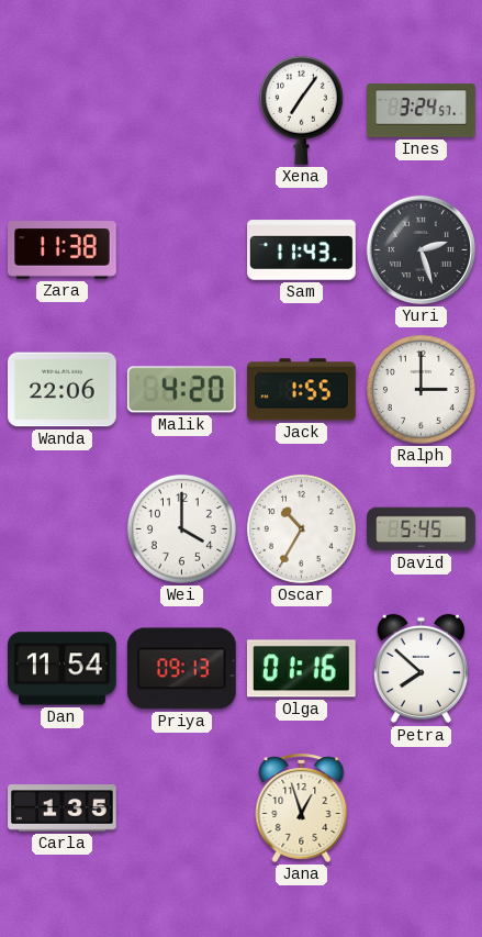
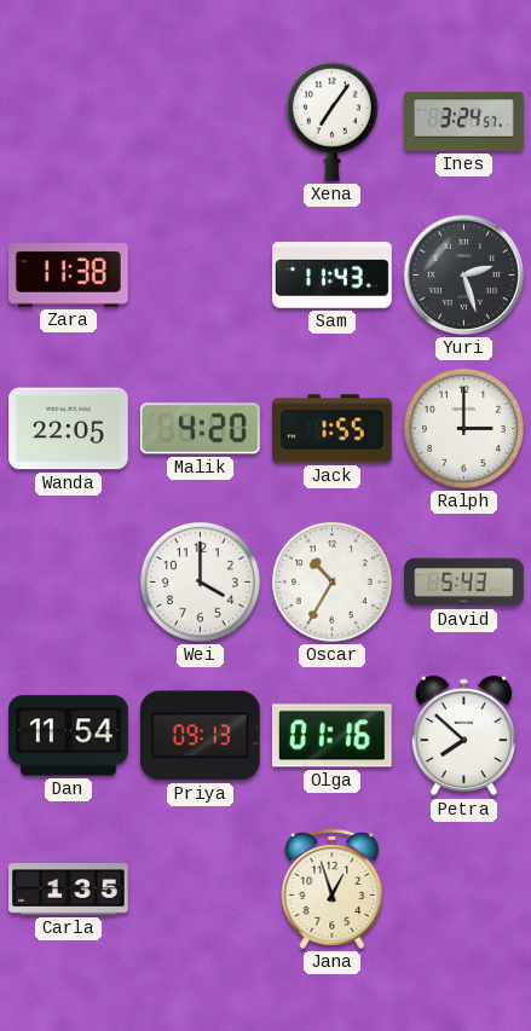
Wanda: 22:06 -> 22:05
David: 5:45 -> 5:43
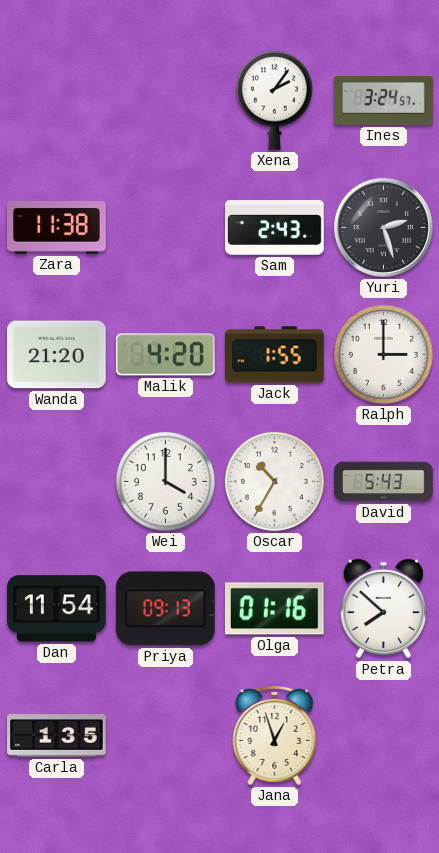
Xena: 7:06 -> 2:06
Sam: 11:43 -> 2:43
Wanda: 22:05 -> 21:20
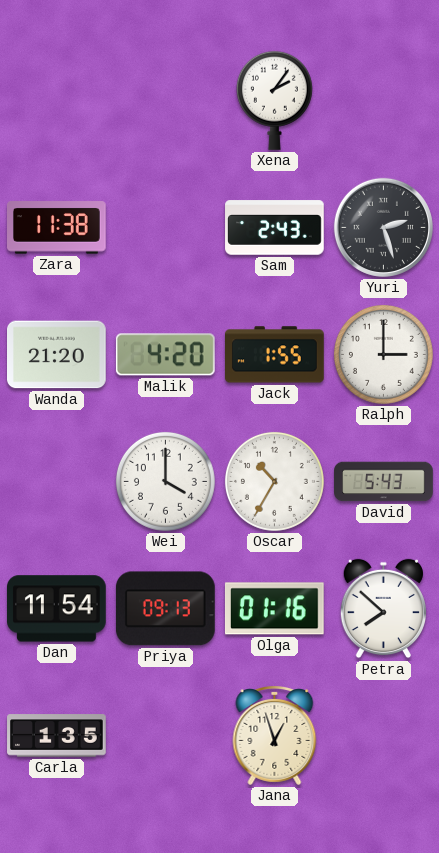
Ines: 3:24 -> none
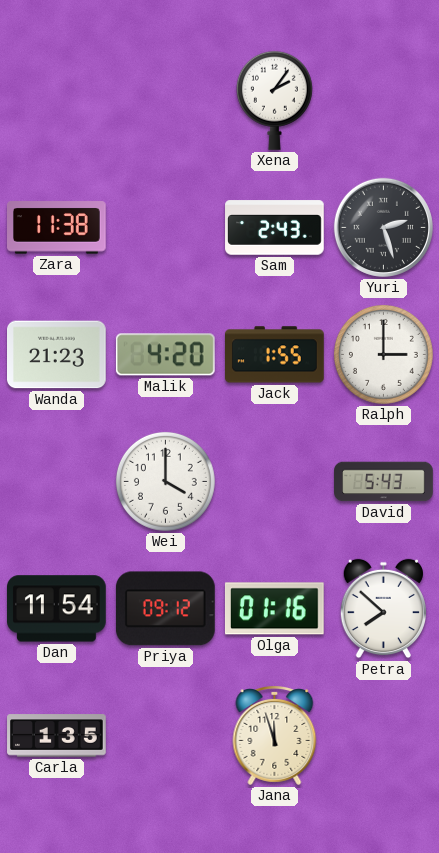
Wanda: 21:20 -> 21:23
Oscar: 10:35 -> none
Priya: 09:13 -> 09:12
Jana: 12:57 -> 11:57
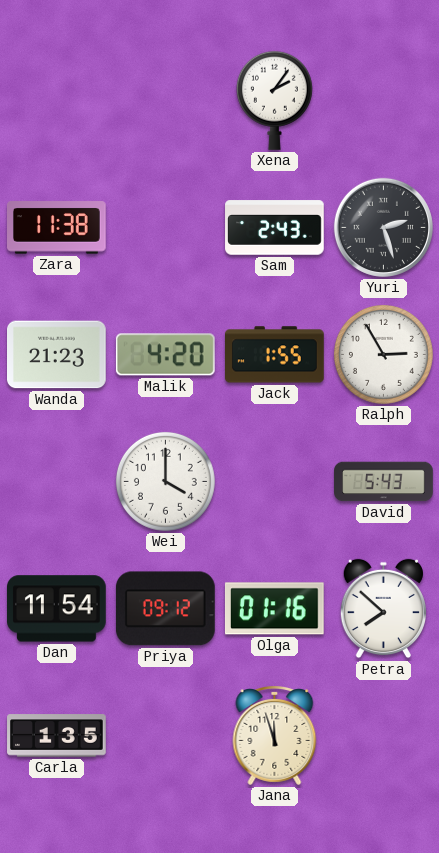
Ralph: 3:00 -> 2:55
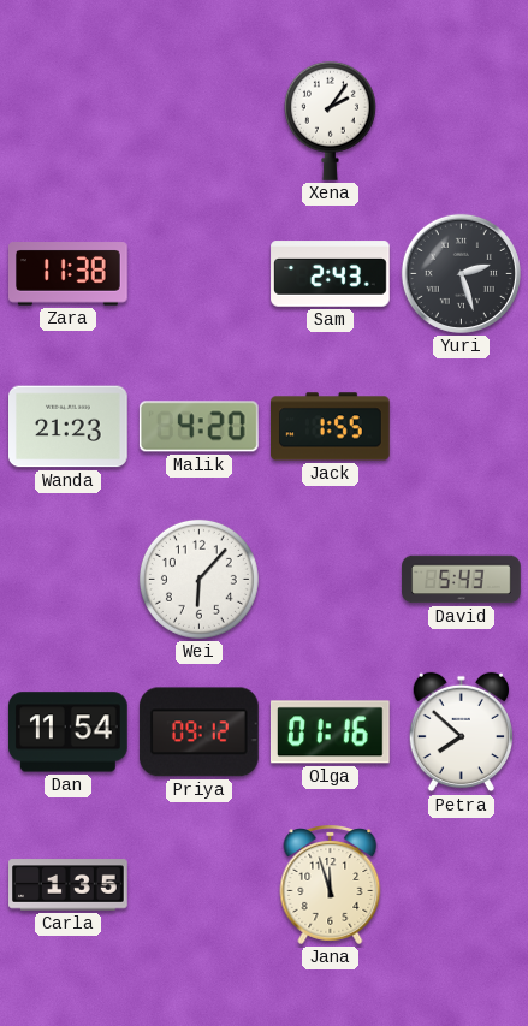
Ralph: 2:55 -> none
Wei: 4:00 -> 6:07
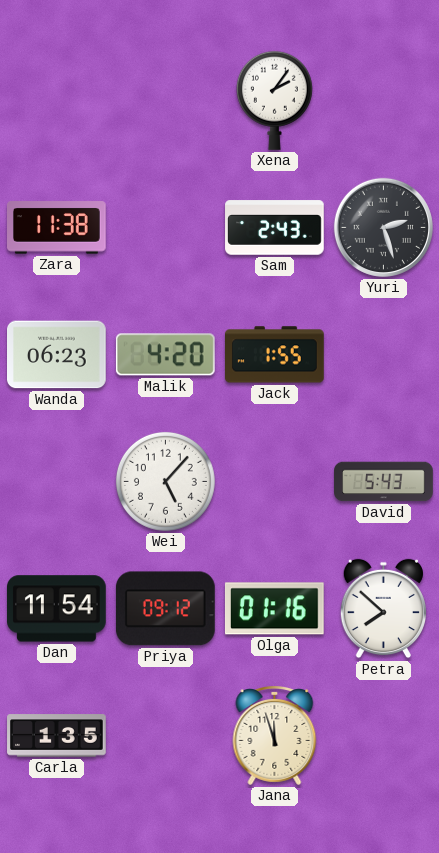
Wanda: 21:23 -> 06:23
Wei: 6:07 -> 5:07
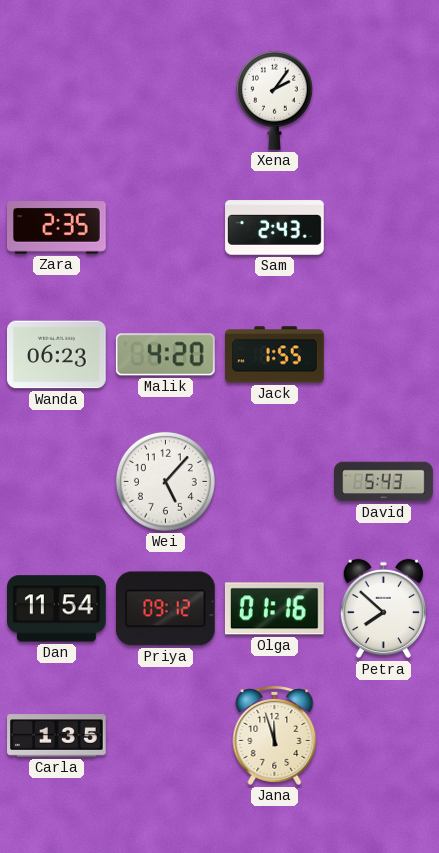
Zara: 11:38 -> 2:35
Yuri: 2:27 -> none
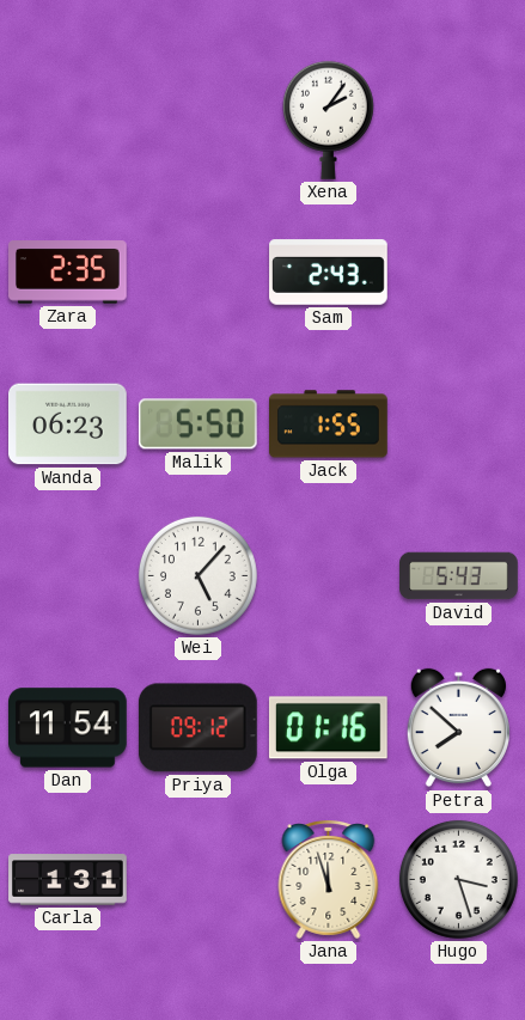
Malik: 4:20 -> 5:50
Carla: 1:35 -> 1:31
Hugo: none -> 3:27
